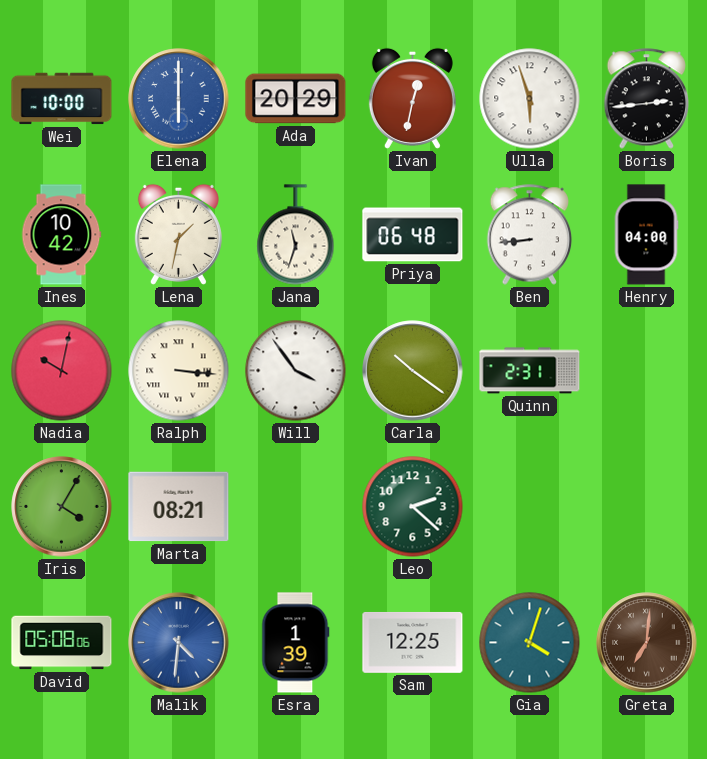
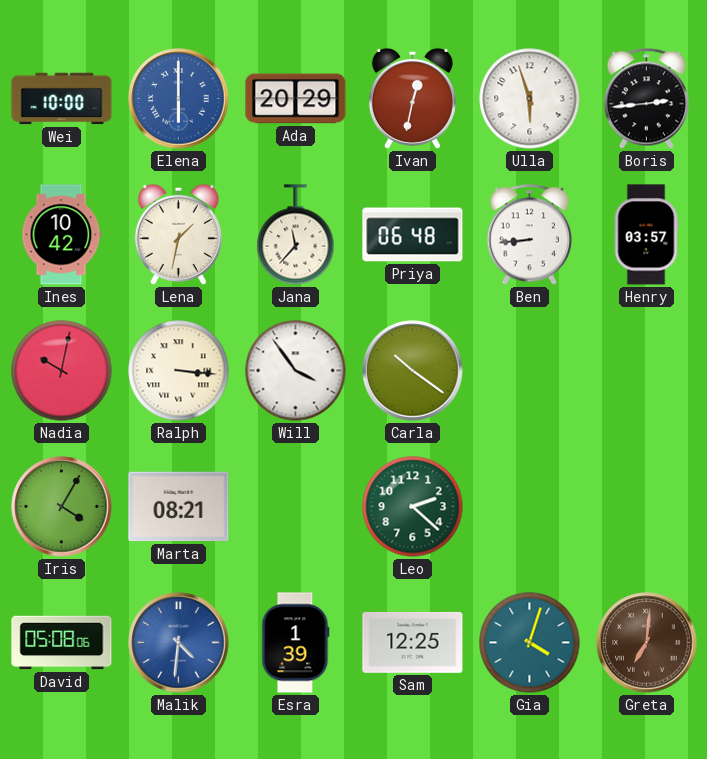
Jana: 11:33 -> 11:37
Henry: 04:00 -> 03:57
Quinn: 2:31 -> none
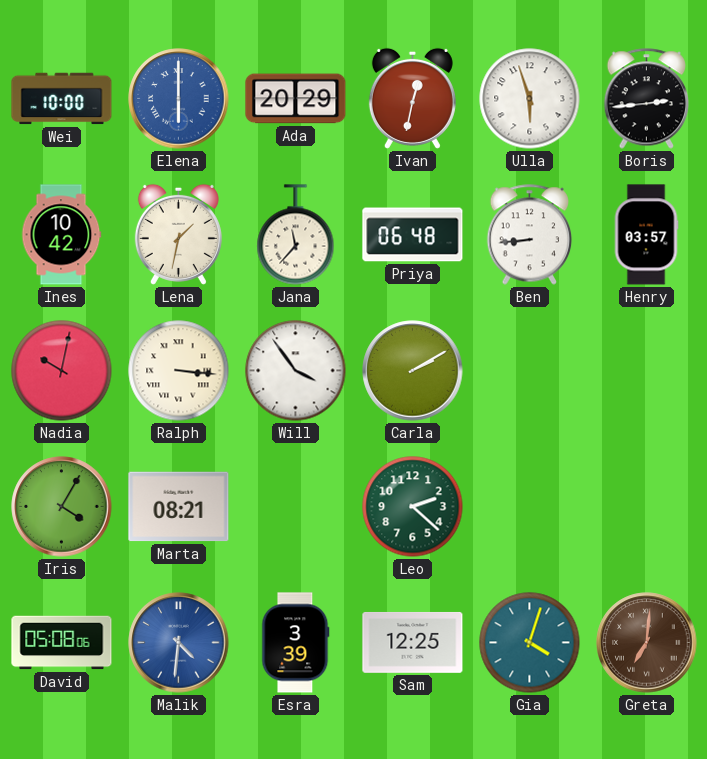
Carla: 10:21 -> 2:10
Esra: 1:39 -> 3:39
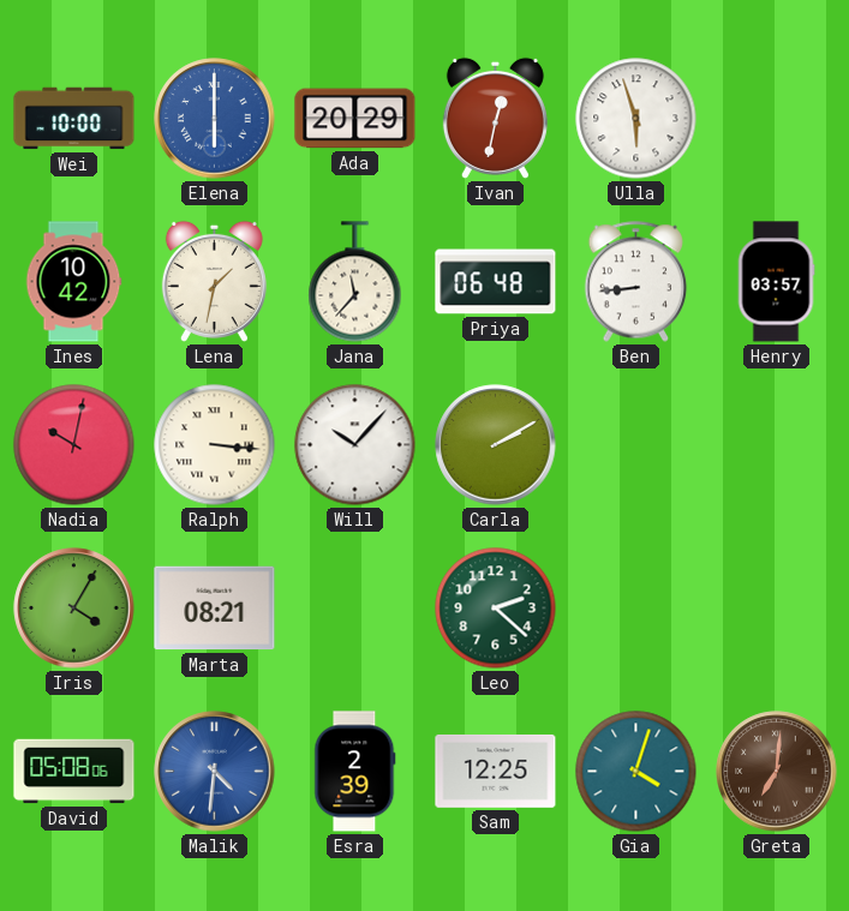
Boris: 2:44 -> none
Will: 3:54 -> 10:07
Esra: 3:39 -> 2:39
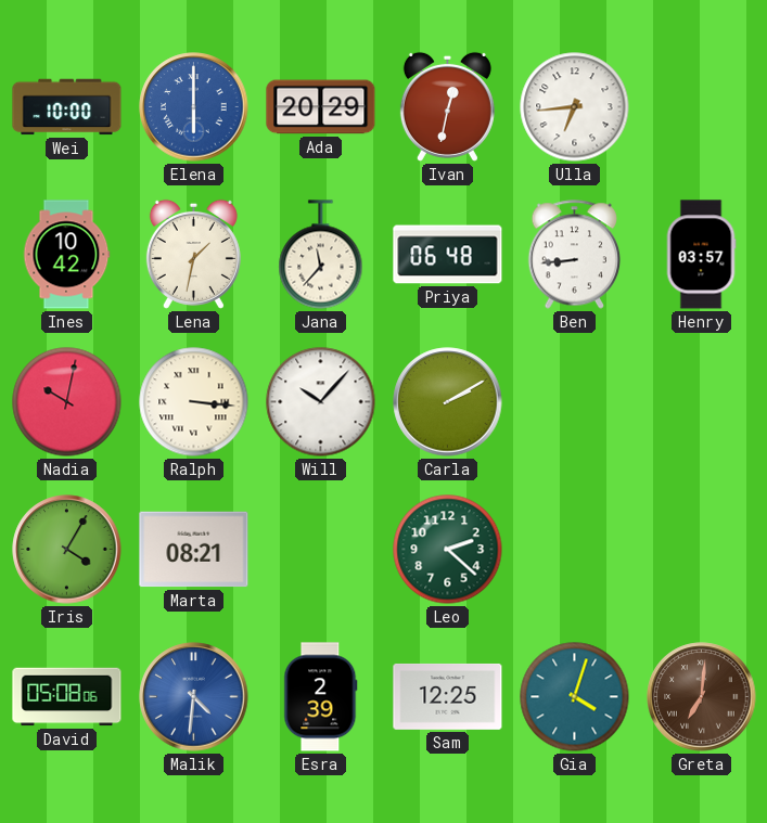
Ulla: 5:57 -> 6:44
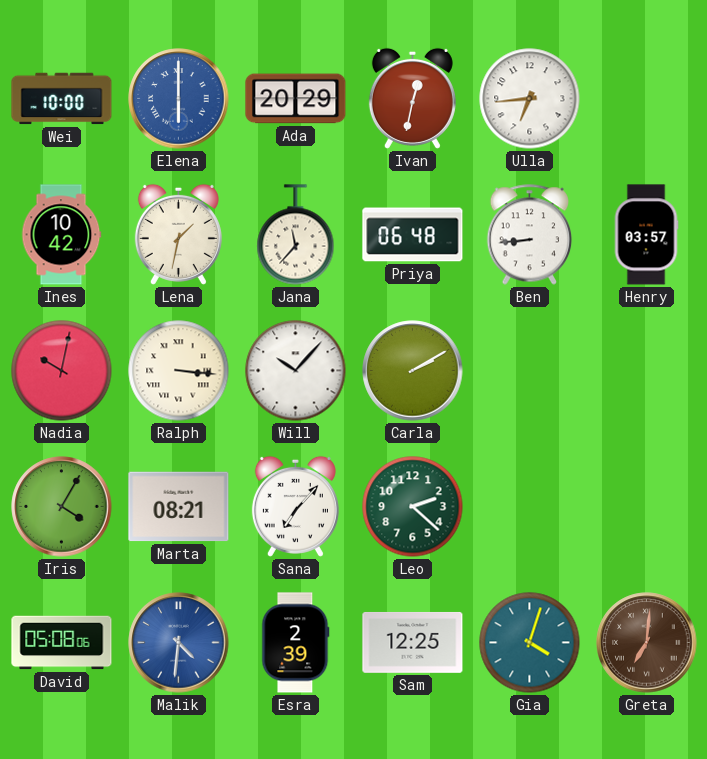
Sana: none -> 7:07
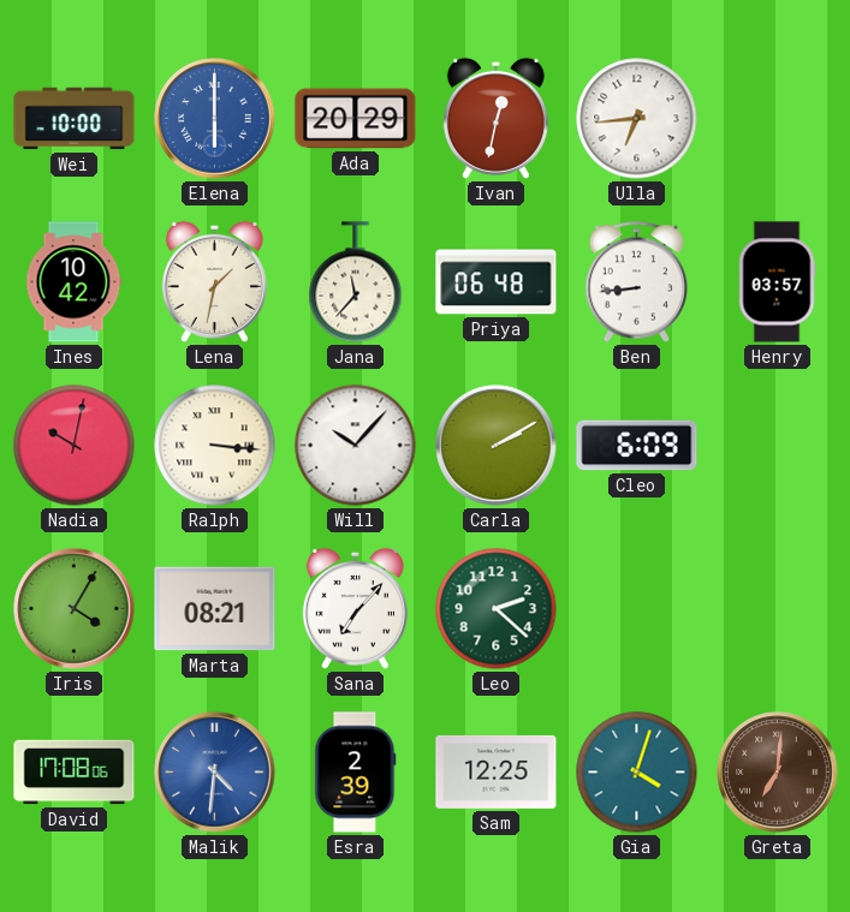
Cleo: none -> 6:09
David: 05:08 -> 17:08
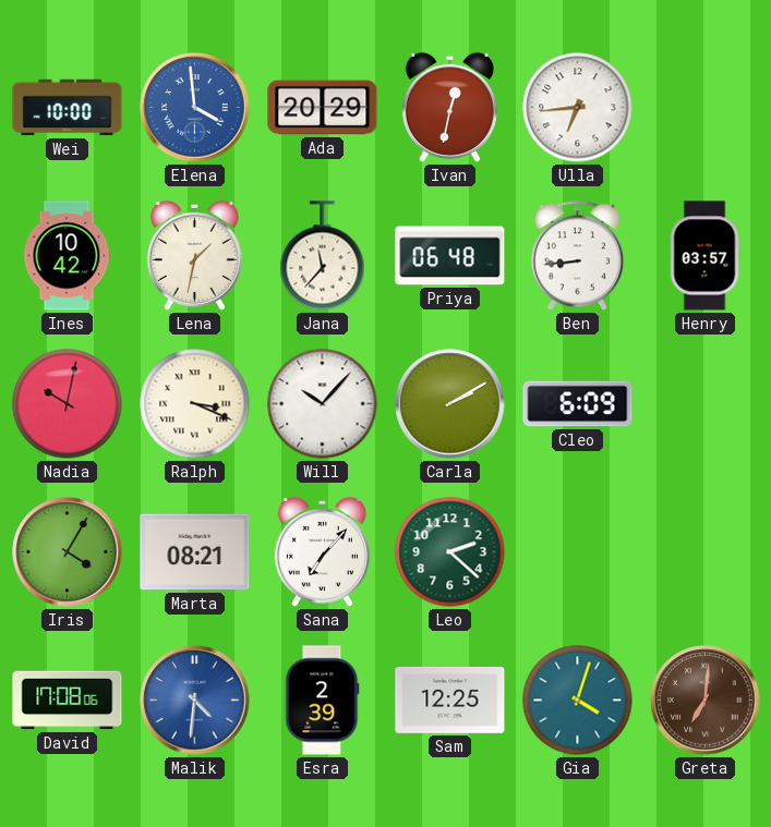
Elena: 6:00 -> 3:59
Ralph: 3:16 -> 3:19
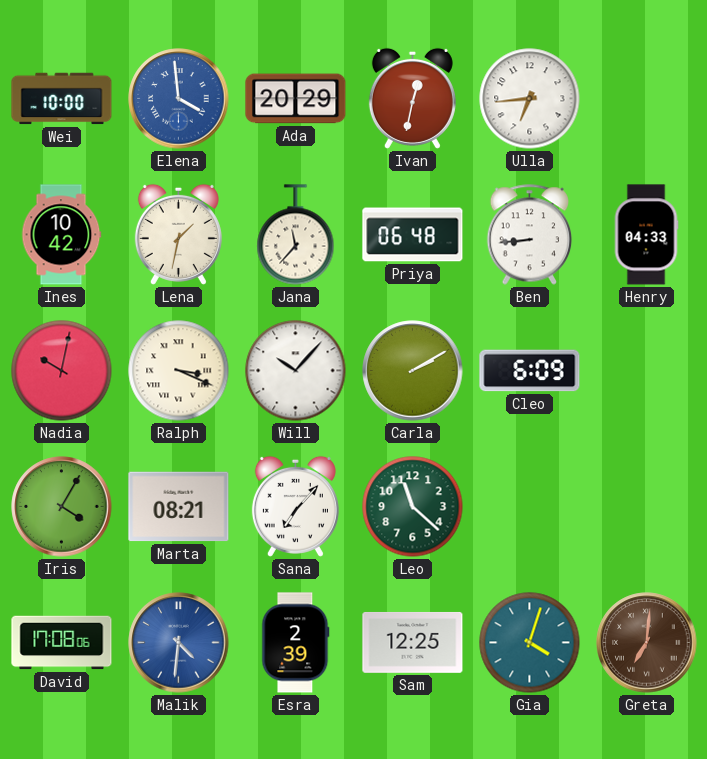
Henry: 03:57 -> 04:33
Leo: 2:22 -> 11:22
